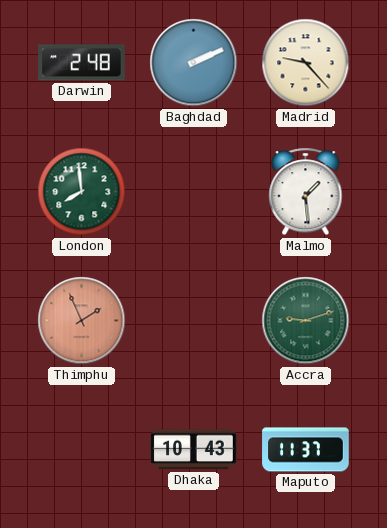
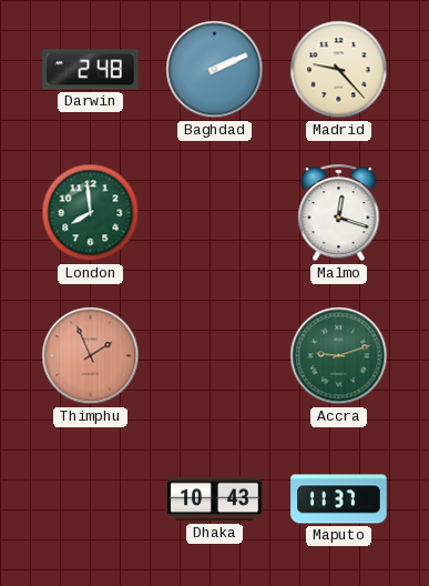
Malmo: 1:29 -> 12:18
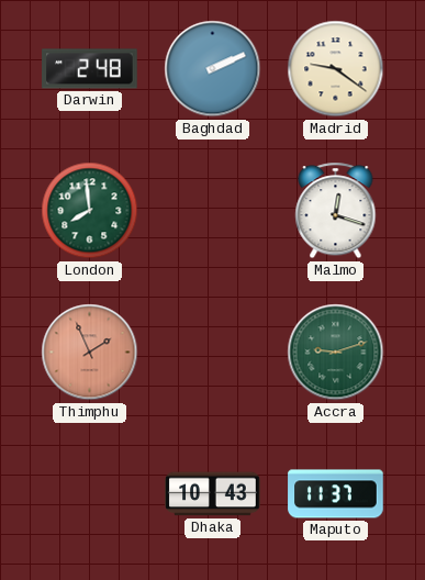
Madrid: 9:23 -> 9:21
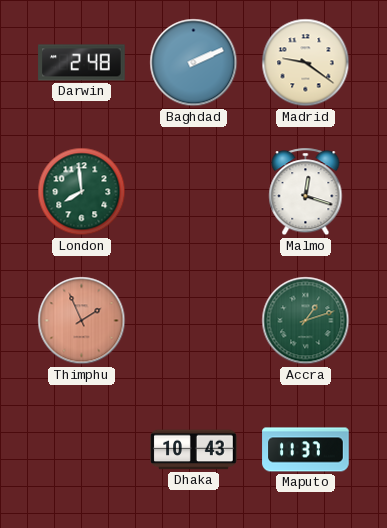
Accra: 9:12 -> 1:12
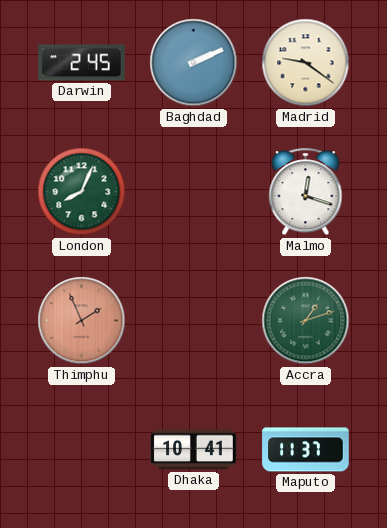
Darwin: 2:48 -> 2:45
London: 7:59 -> 8:04
Dhaka: 10:43 -> 10:41
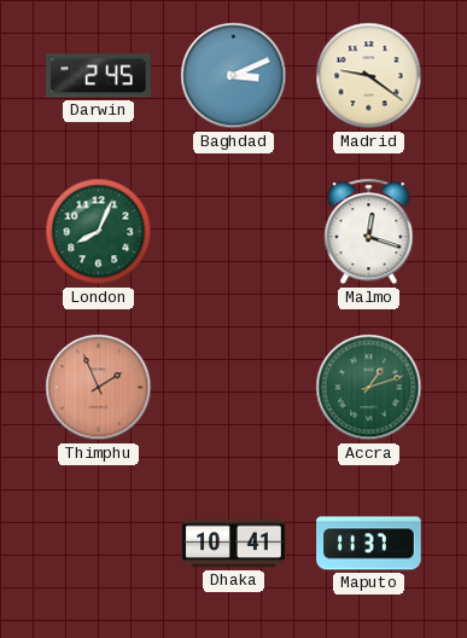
Baghdad: 2:11 -> 3:11
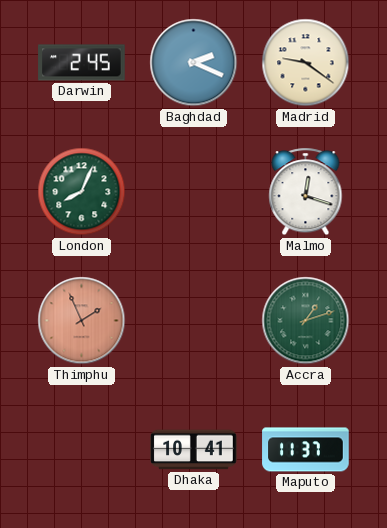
Baghdad: 3:11 -> 2:19
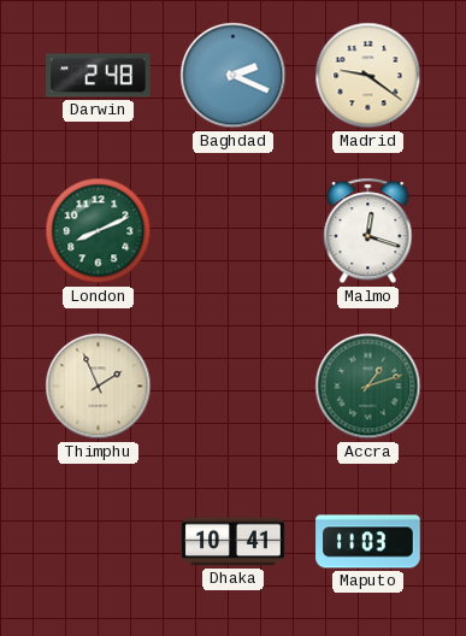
Darwin: 2:45 -> 2:48
London: 8:04 -> 8:11
Thimphu dial: salmon -> cream
Maputo: 11:37 -> 11:03
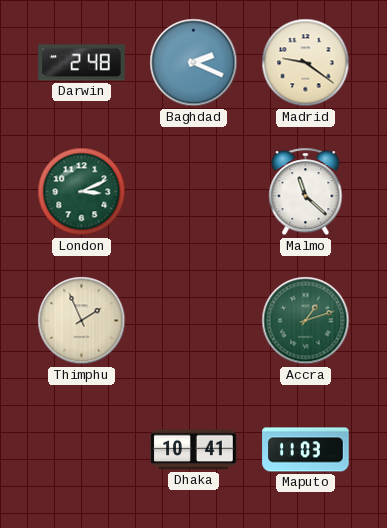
London: 8:11 -> 3:11
Malmo: 12:18 -> 11:22
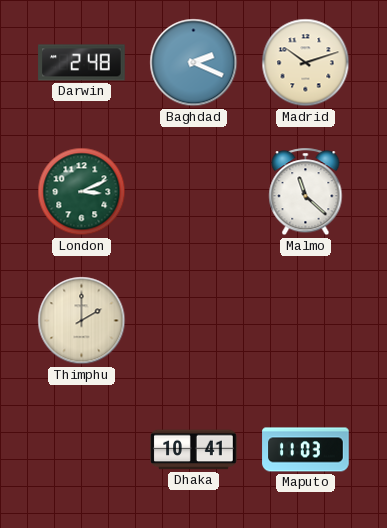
Madrid: 9:21 -> 10:12
Thimphu: 1:56 -> 2:00
Accra: 1:12 -> none
